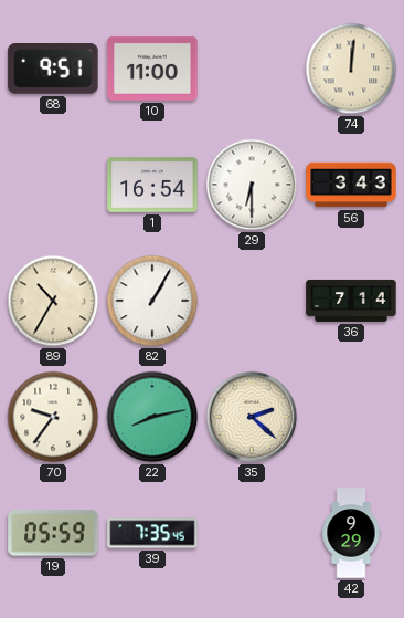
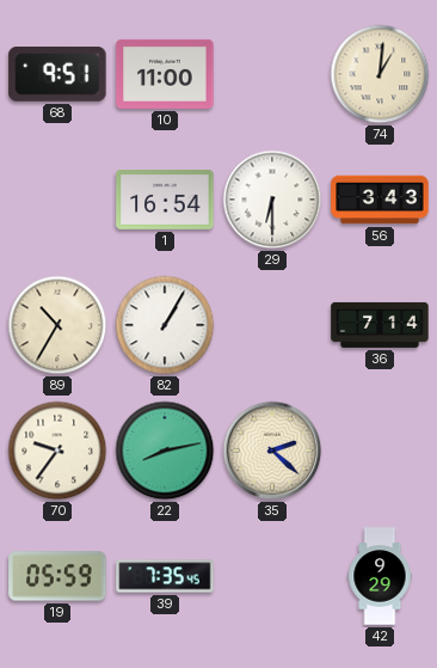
74: 12:01 -> 1:01
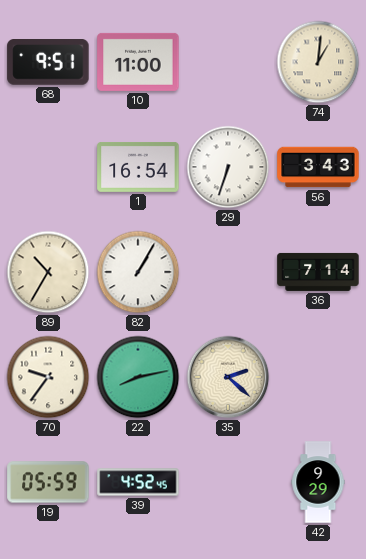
29: 6:30 -> 6:33
39: 7:35 -> 4:52
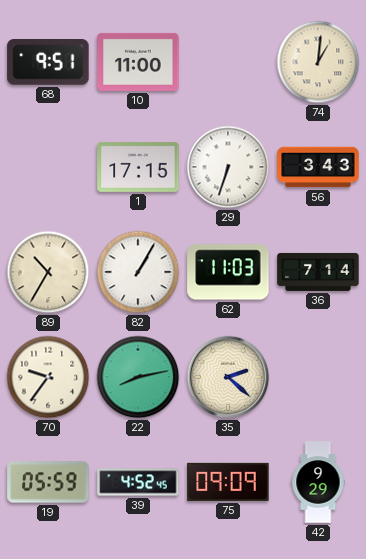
1: 16:54 -> 17:15
62: none -> 11:03
75: none -> 09:09
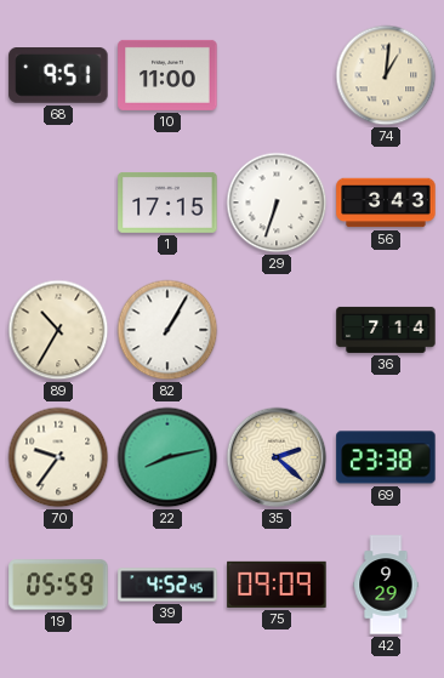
62: 11:03 -> none
69: none -> 23:38
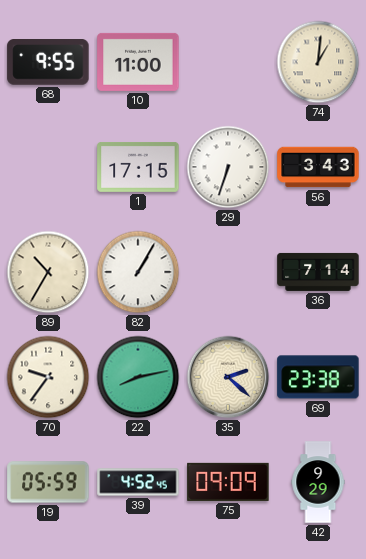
68: 9:51 -> 9:55
